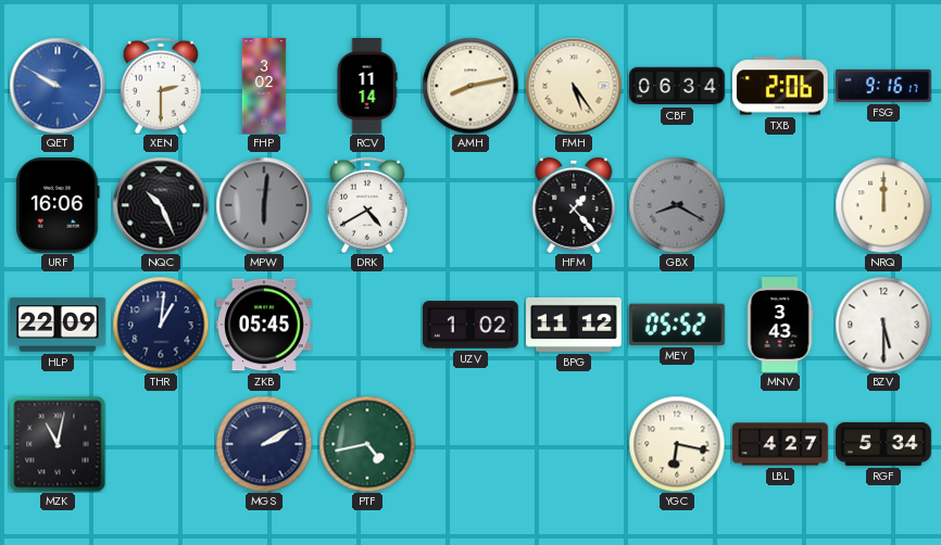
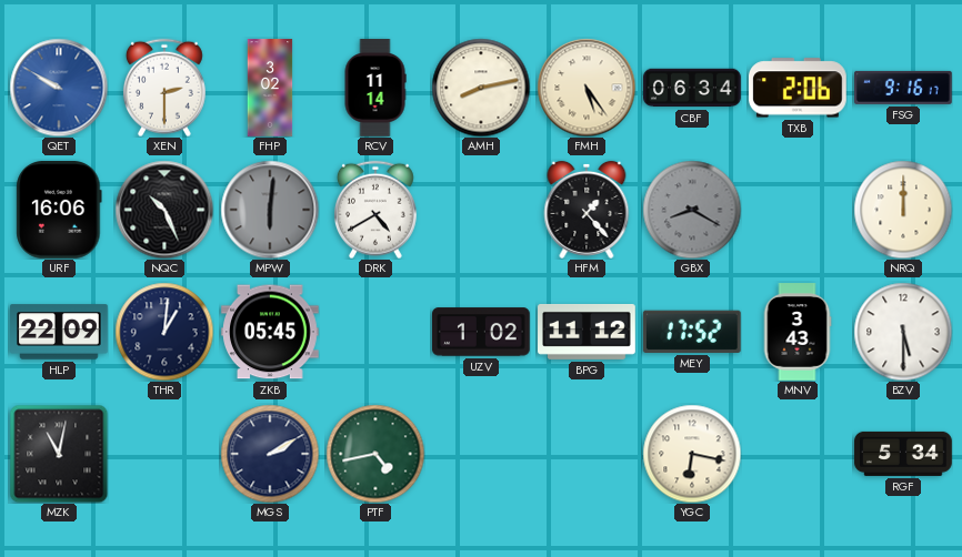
MEY: 05:52 -> 17:52
LBL: 4:27 -> none
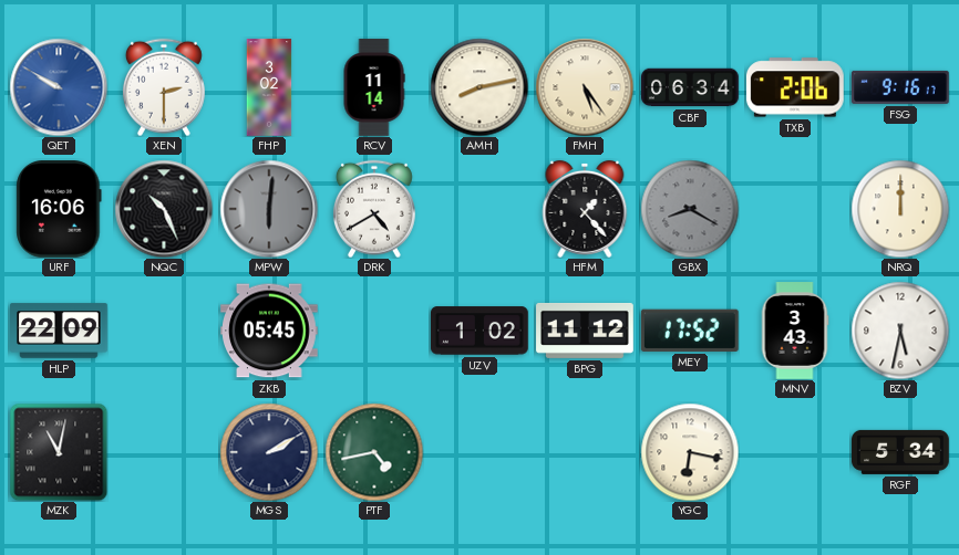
THR: 1:01 -> none
BZV: 5:30 -> 5:32
